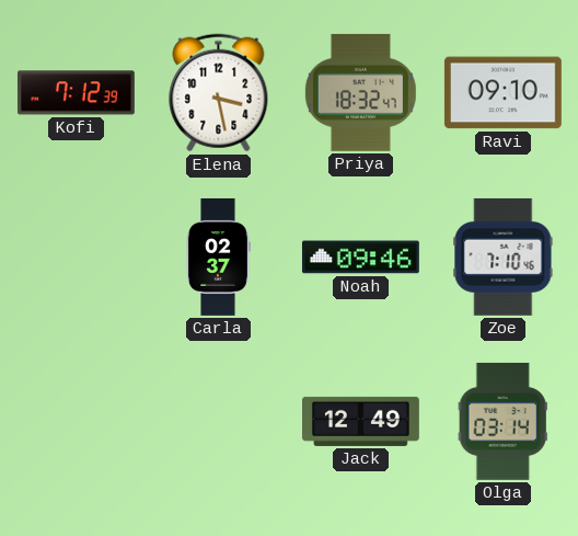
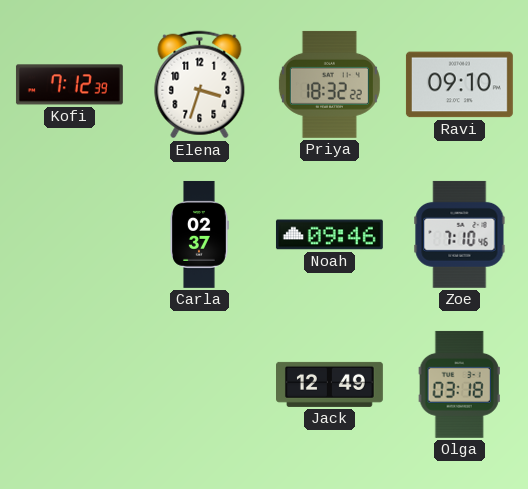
Elena: 3:28 -> 3:33
Priya: 18:32:47 -> 18:32:22
Olga: 03:14 -> 03:18
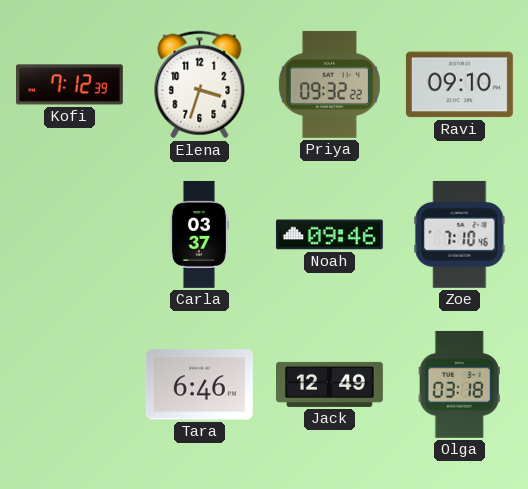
Priya: 18:32 -> 09:32
Carla: 02:37 -> 03:37
Tara: none -> 6:46
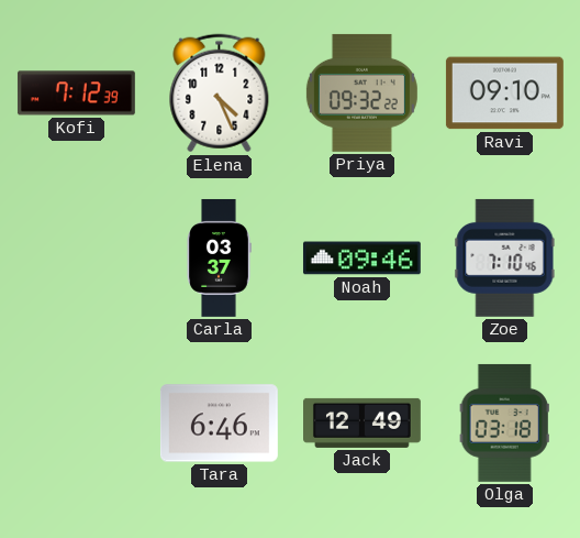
Elena: 3:33 -> 4:26
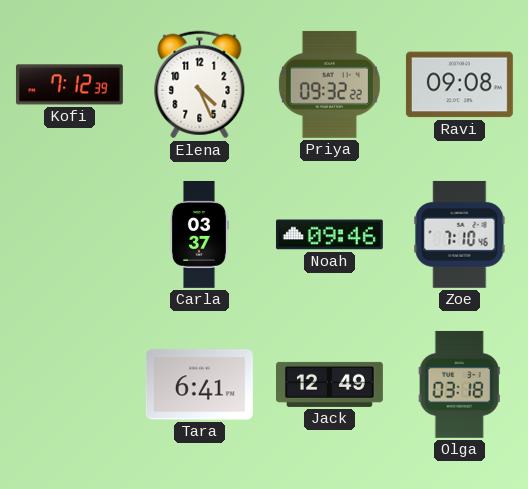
Ravi: 09:10 -> 09:08
Tara: 6:46 -> 6:41
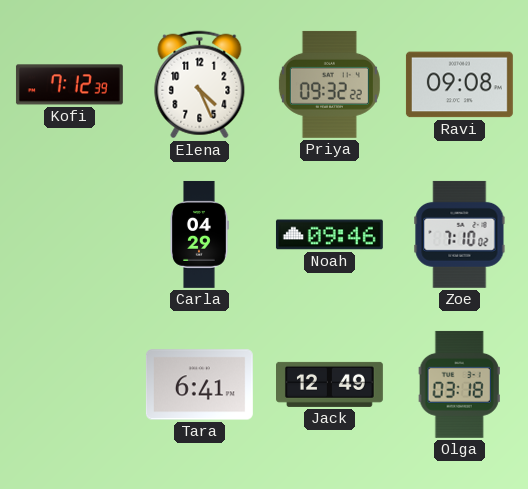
Carla: 03:37 -> 04:29
Zoe: 7:10:46 -> 7:10:02
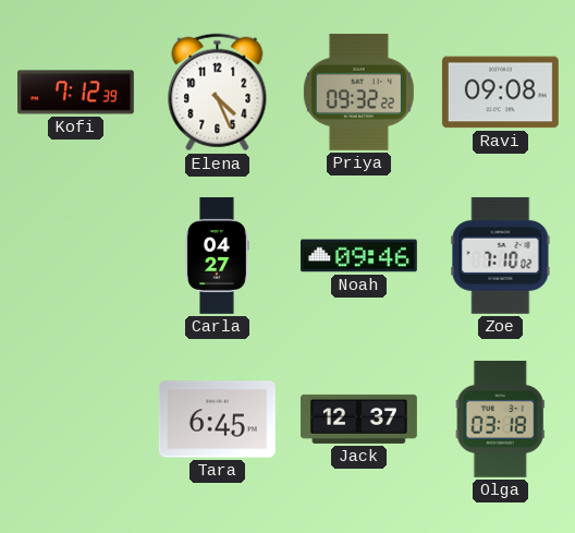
Carla: 04:29 -> 04:27
Tara: 6:41 -> 6:45
Jack: 12:49 -> 12:37
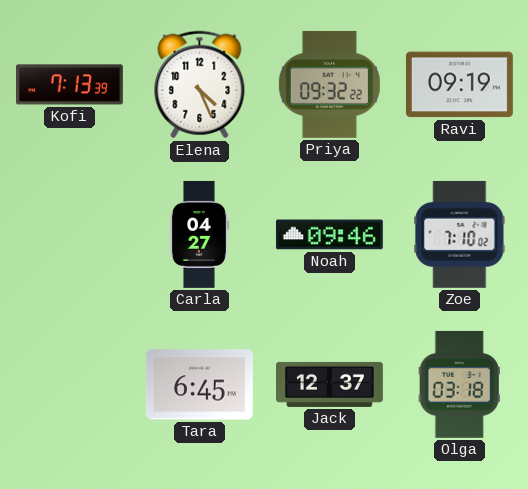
Kofi: 7:12 -> 7:13
Ravi: 09:08 -> 09:19
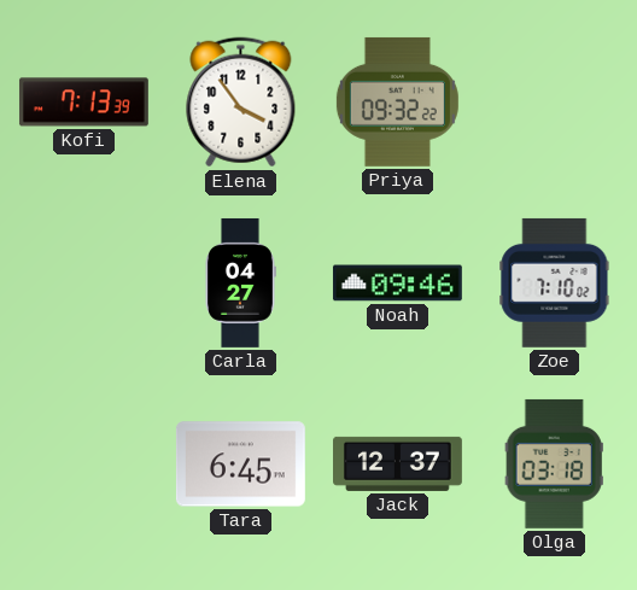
Elena: 4:26 -> 3:54
Ravi: 09:19 -> none
